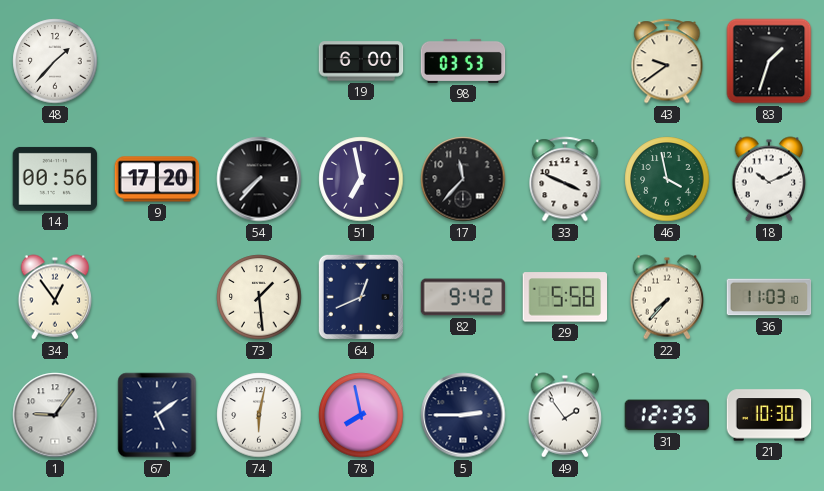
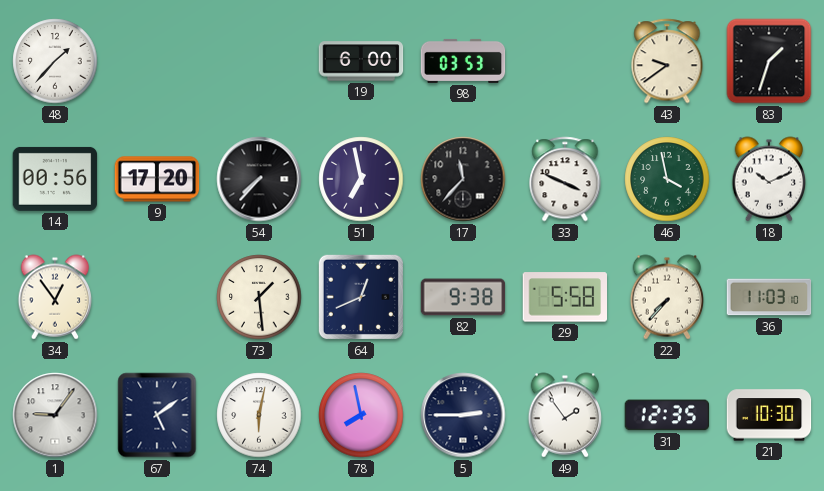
82: 9:42 -> 9:38
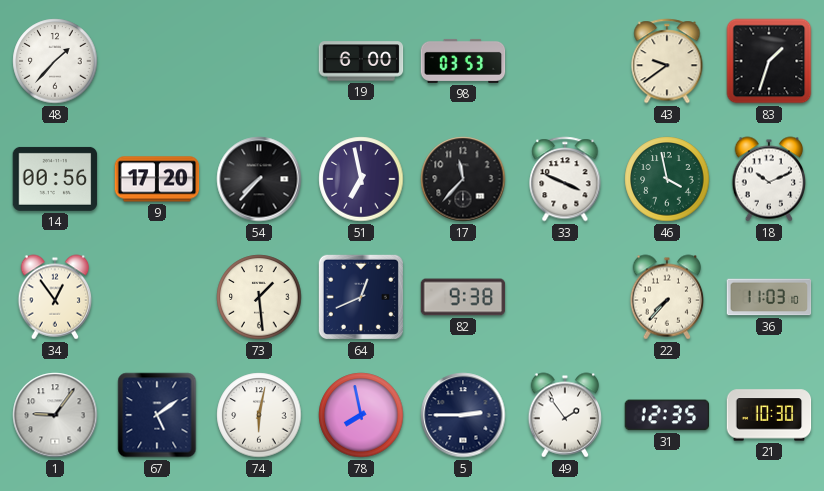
29: 5:58 -> none
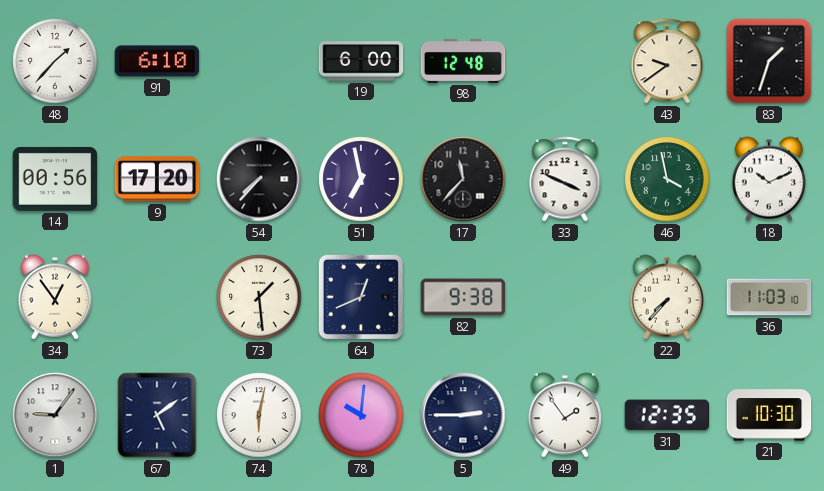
91: none -> 6:10
98: 03:53 -> 12:48
78: 7:58 -> 10:01
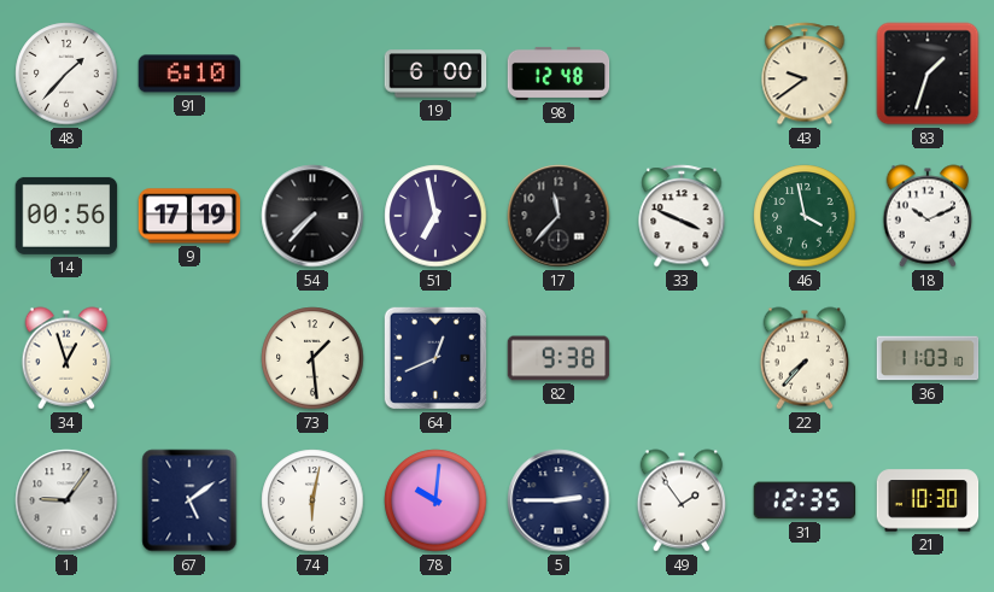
9: 17:20 -> 17:19
34: 12:54 -> 12:57
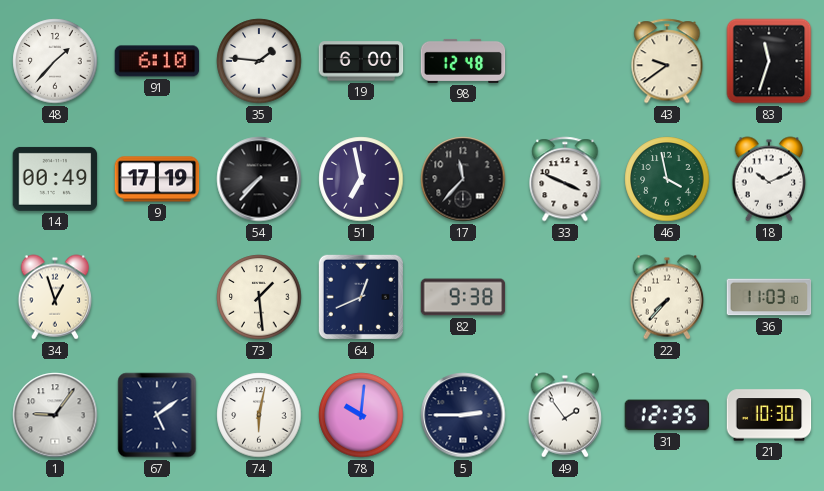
35: none -> 1:46
83: 1:33 -> 11:33
14: 00:56 -> 00:49
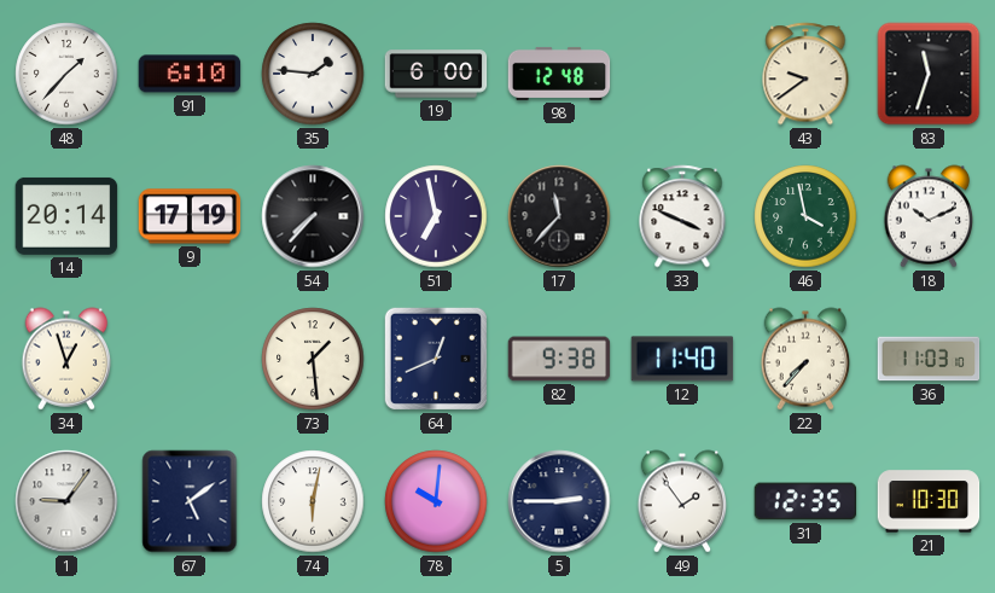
14: 00:49 -> 20:14
12: none -> 11:40
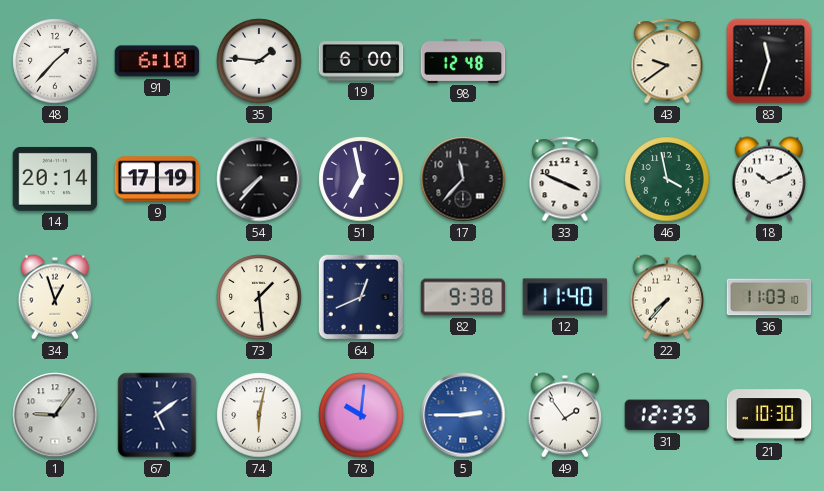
5 dial: navy -> blue
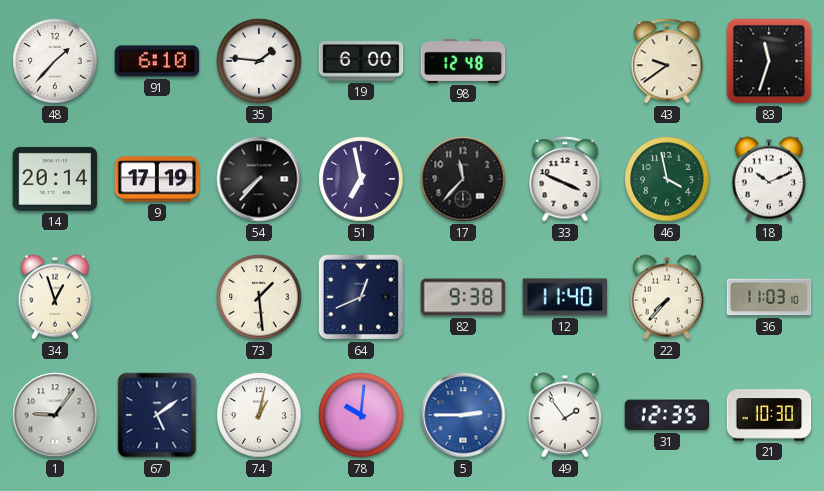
74: 6:02 -> 1:02
